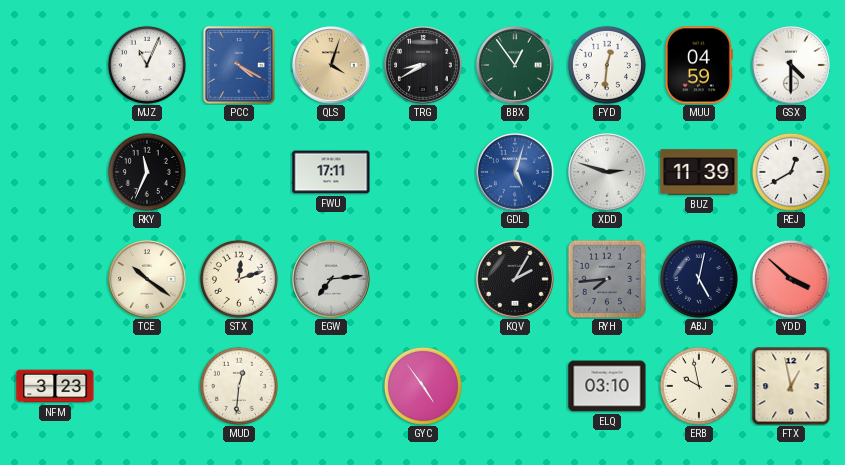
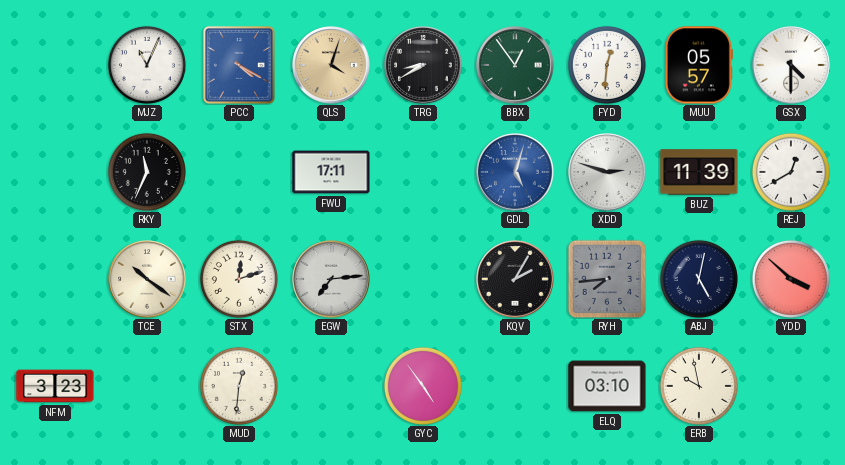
MUU: 04:59 -> 05:57
FTX: 12:58 -> none
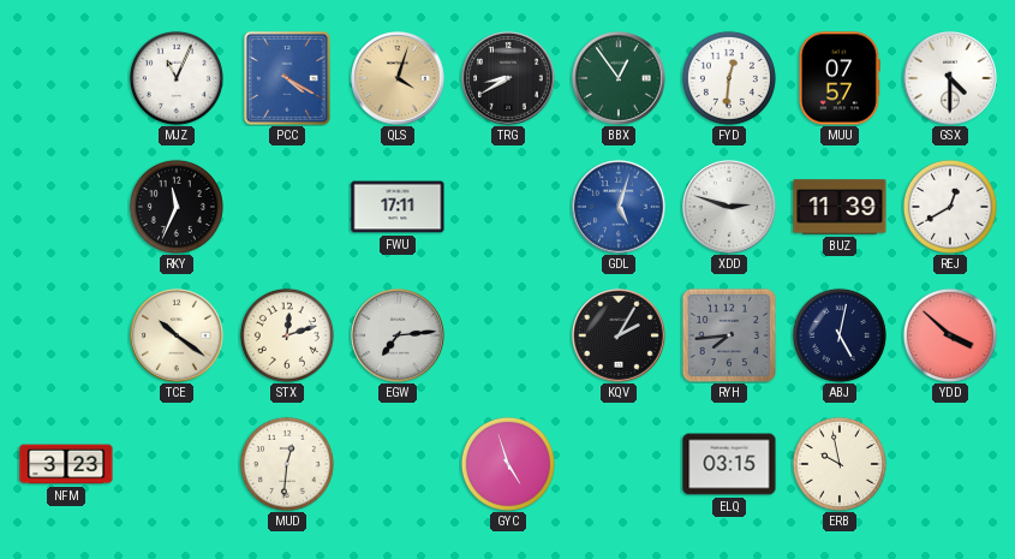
MUU: 05:57 -> 07:57
GYC: 4:54 -> 4:57
ELQ: 03:10 -> 03:15
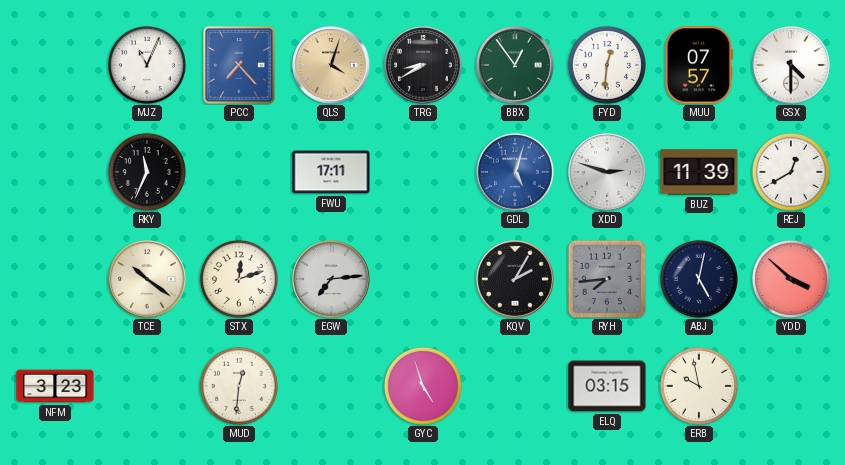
PCC: 4:20 -> 7:23
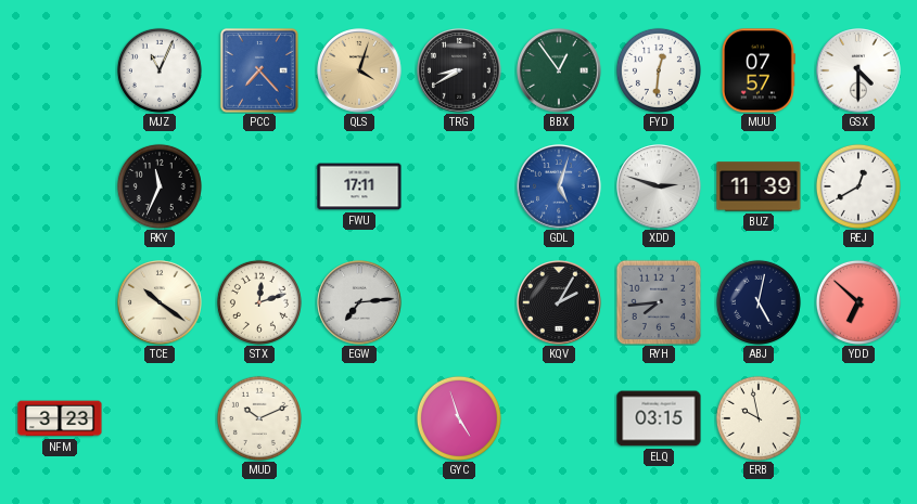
YDD: 3:52 -> 6:52
MUD: 12:31 -> 10:11
